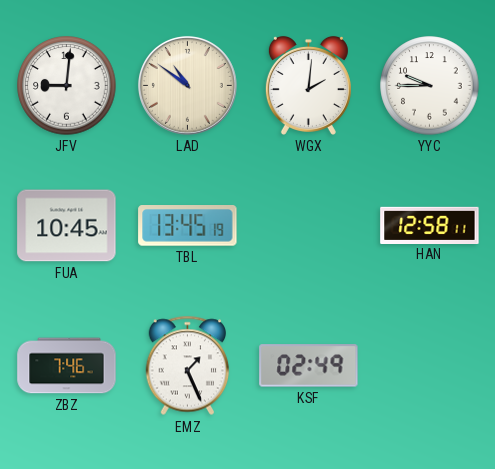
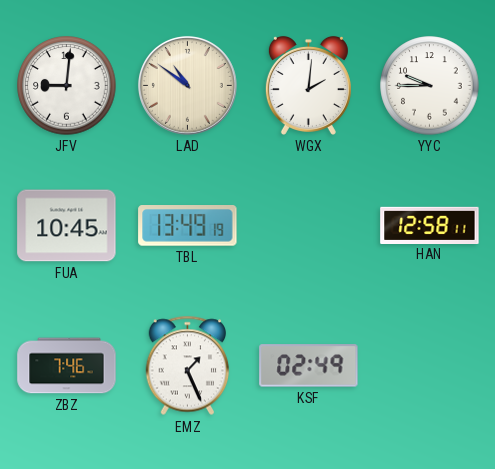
TBL: 13:45 -> 13:49
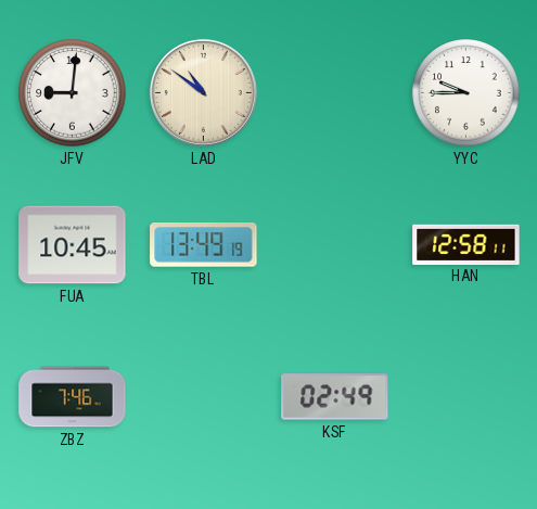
WGX: 2:01 -> none
EMZ: 1:26 -> none
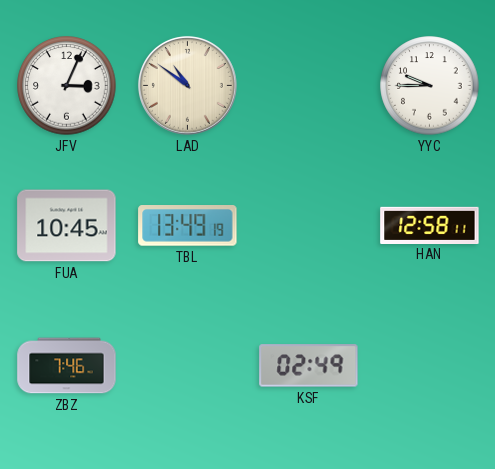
JFV: 9:01 -> 3:04
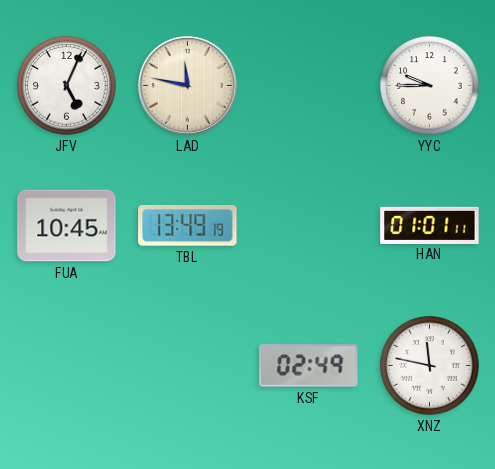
JFV: 3:04 -> 5:04
LAD: 10:51 -> 11:47
HAN: 12:58 -> 01:01
ZBZ: 7:46 -> none
XNZ: none -> 11:47
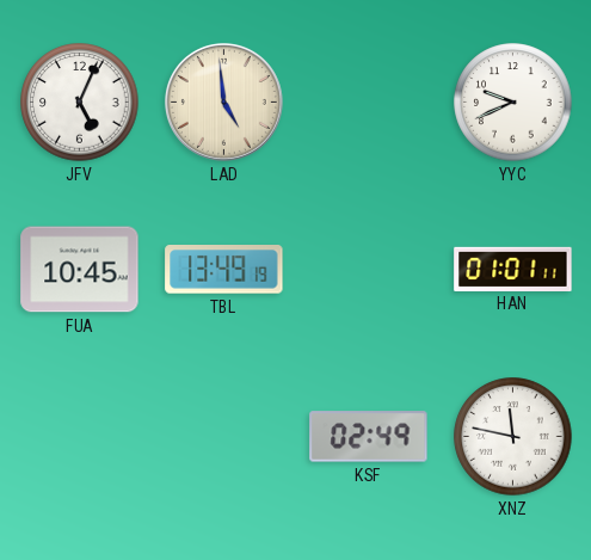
LAD: 11:47 -> 4:59
YYC: 9:45 -> 9:41
